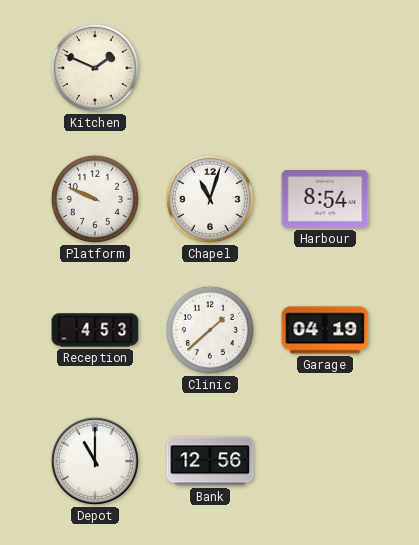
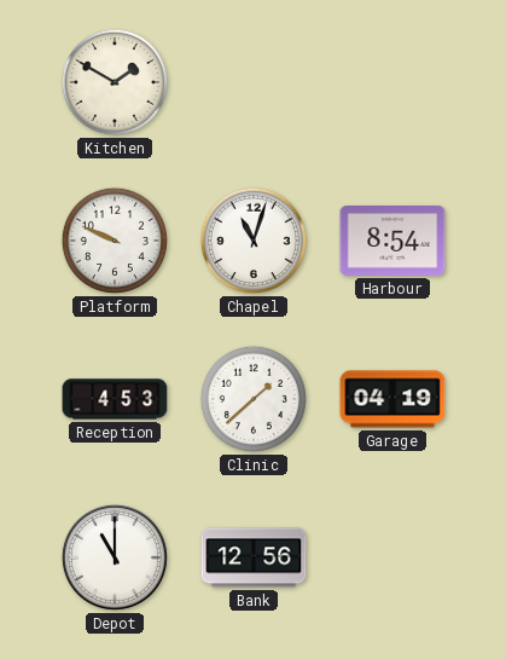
Kitchen: 1:49 -> 1:50
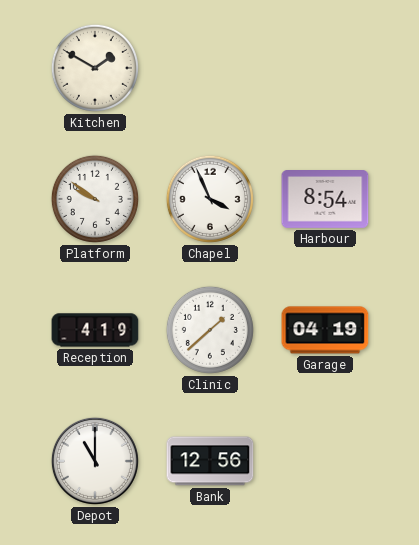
Platform: 9:49 -> 9:51
Chapel: 11:03 -> 3:56
Reception: 4:53 -> 4:19
